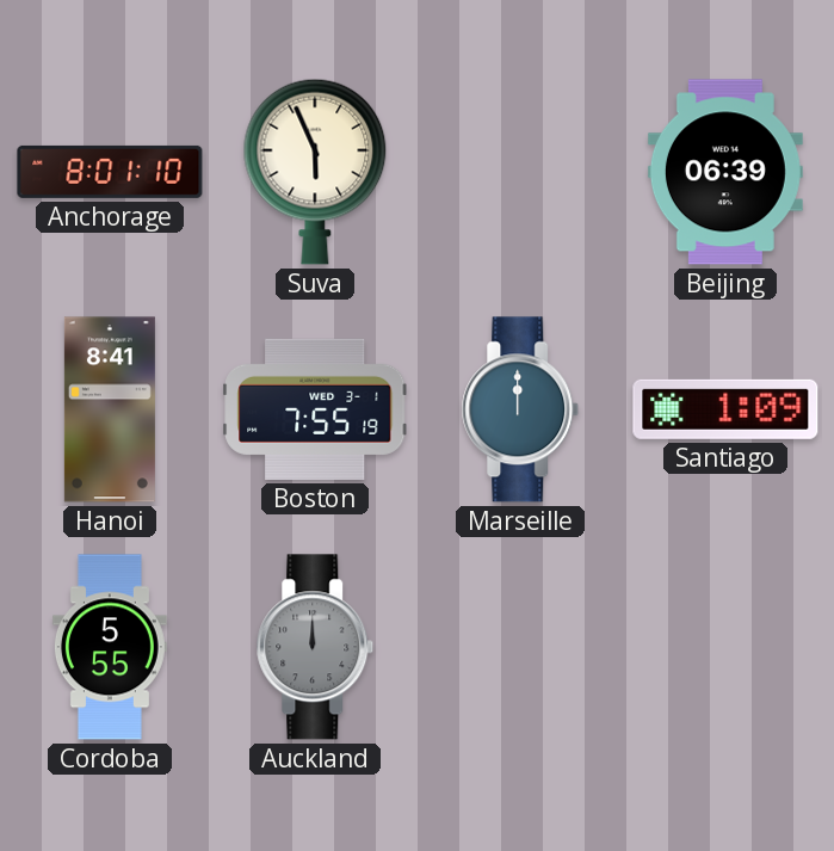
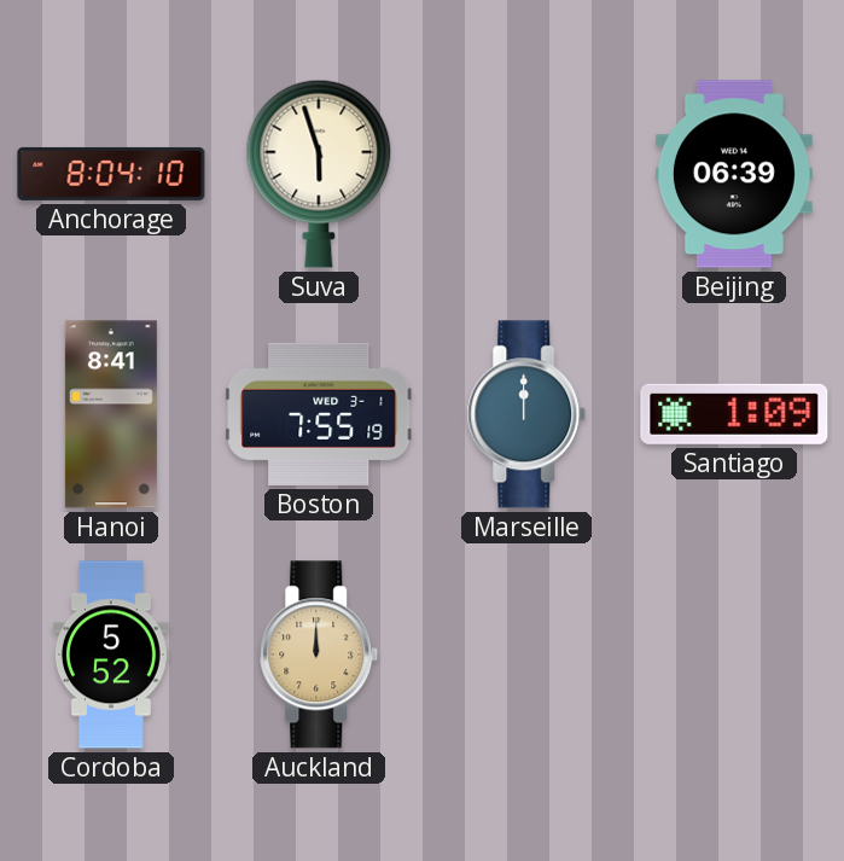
Anchorage: 8:01 -> 8:04
Suva: 5:56 -> 5:57
Cordoba: 5:55 -> 5:52
Auckland dial: grey -> champagne
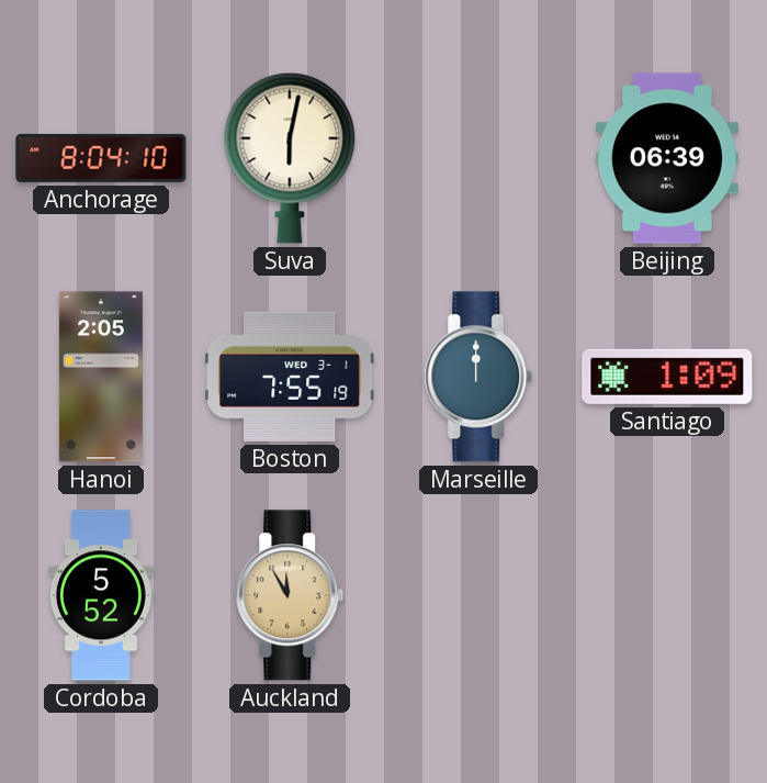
Suva: 5:57 -> 6:02
Hanoi: 8:41 -> 2:05
Auckland: 12:00 -> 11:55
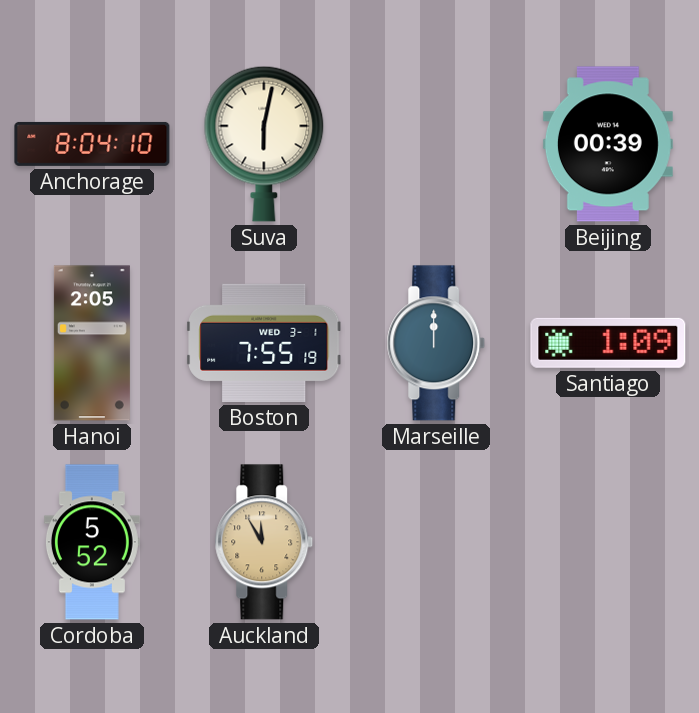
Beijing: 06:39 -> 00:39
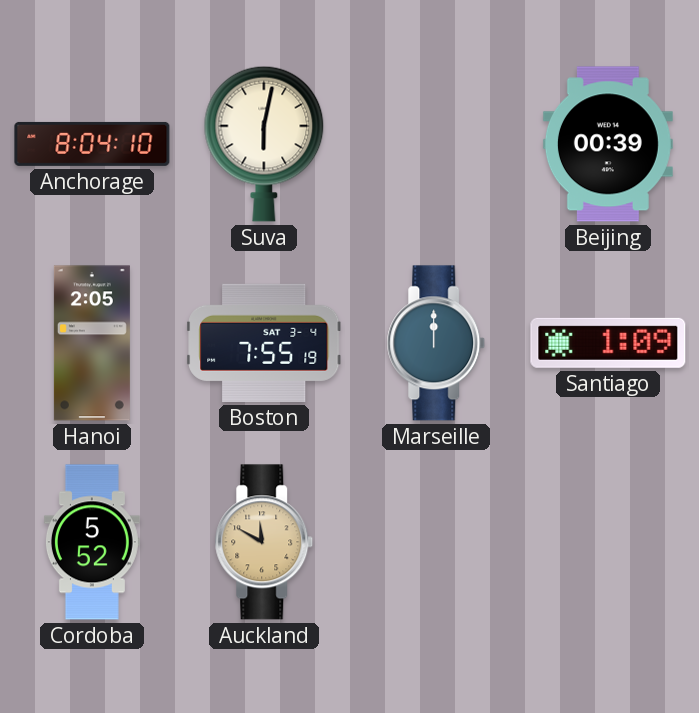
Boston date: WED 3-1 -> SAT 3-4
Auckland: 11:55 -> 11:50
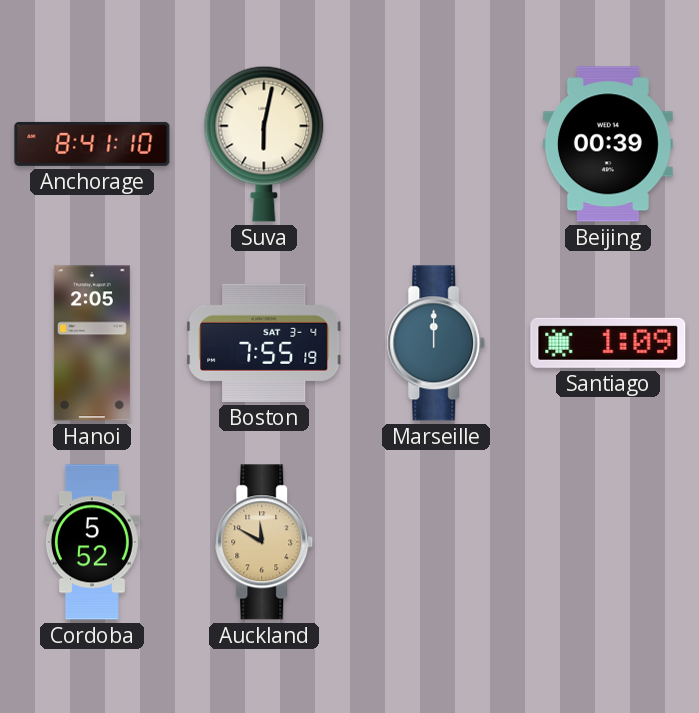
Anchorage: 8:04 -> 8:41
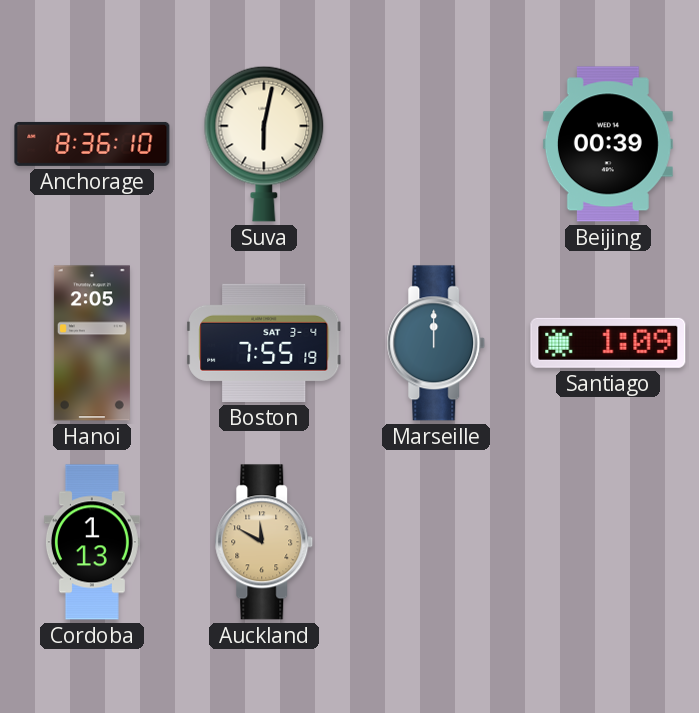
Anchorage: 8:41 -> 8:36
Cordoba: 5:52 -> 1:13
